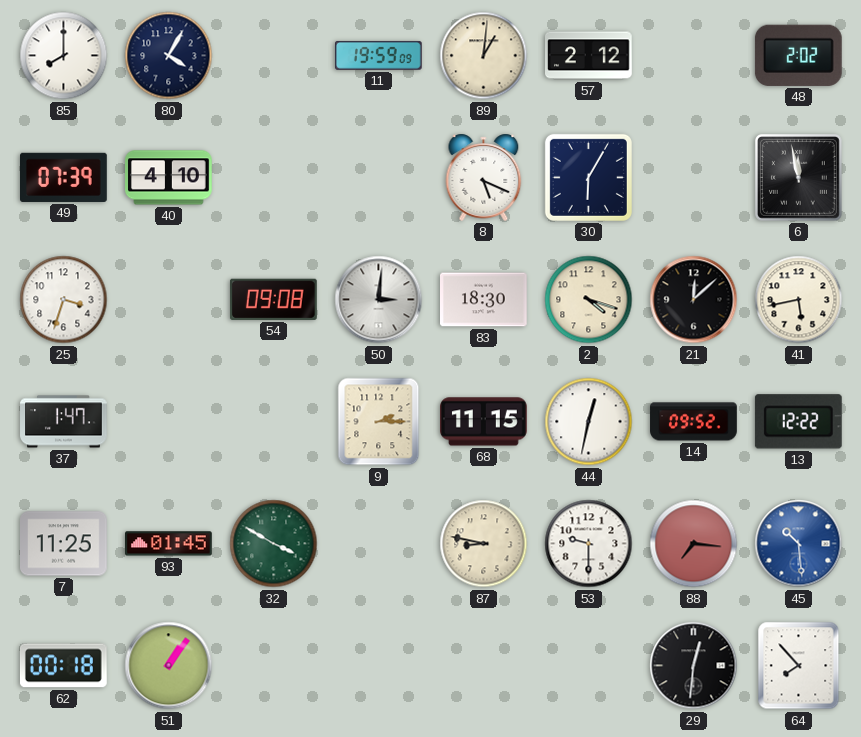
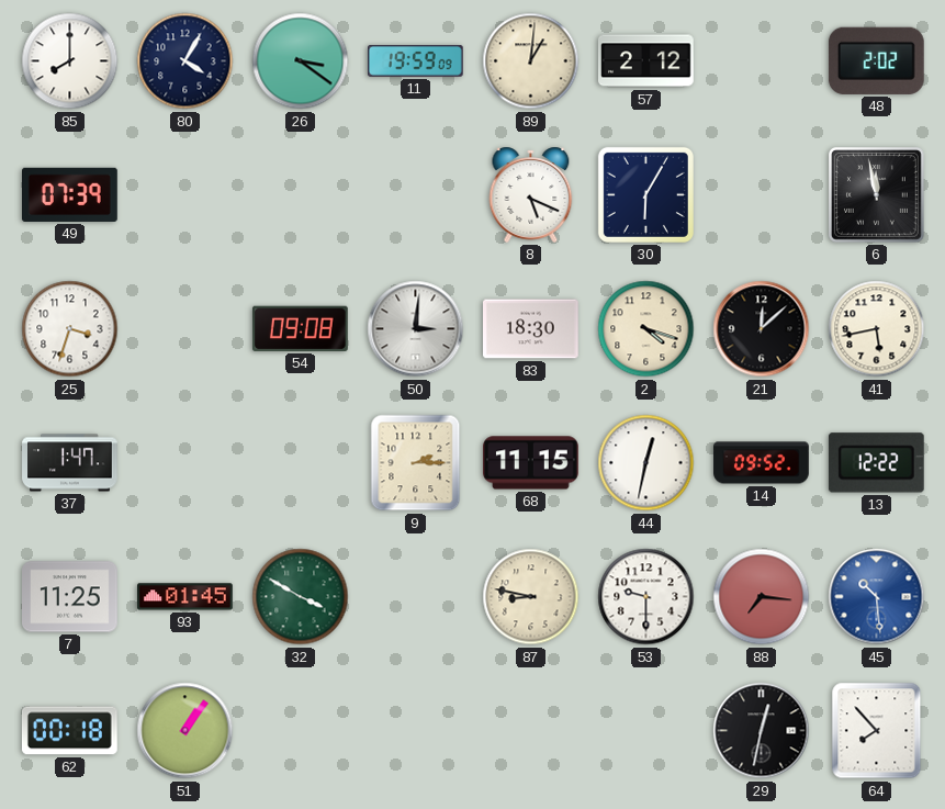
26: none -> 3:21
40: 4:10 -> none
29: 12:31 -> 12:32
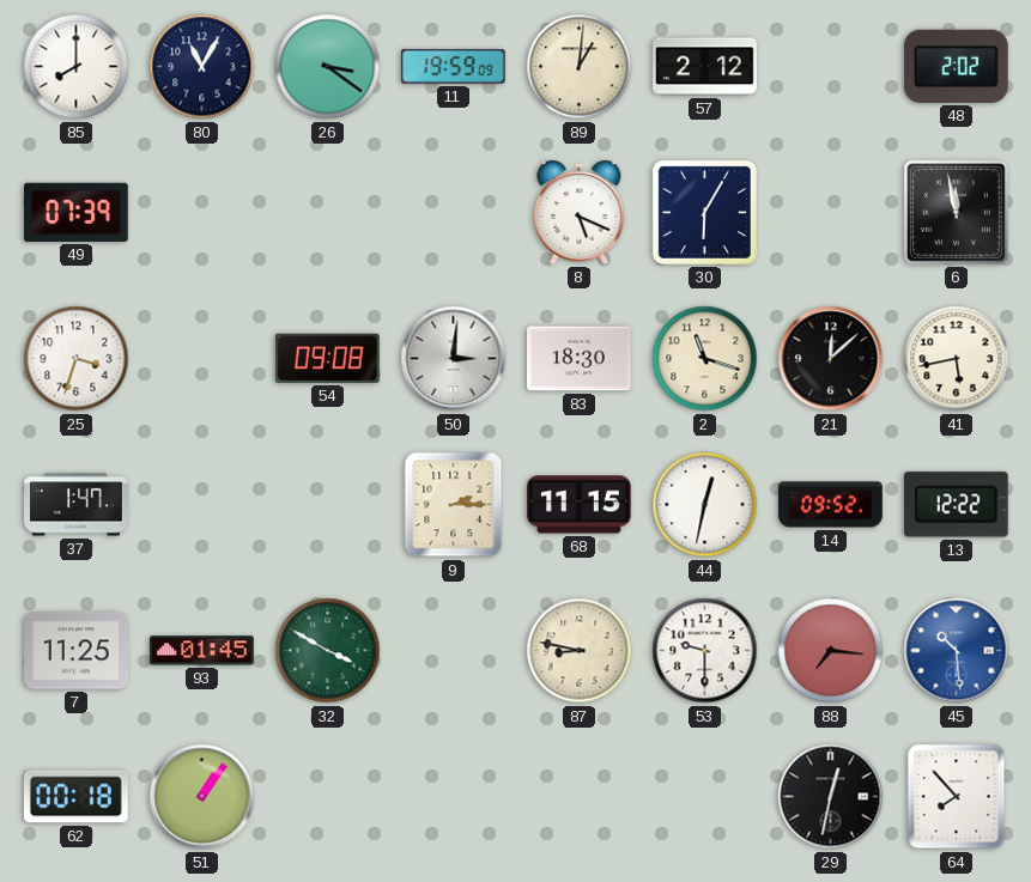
80: 4:05 -> 11:05
2: 4:18 -> 11:18
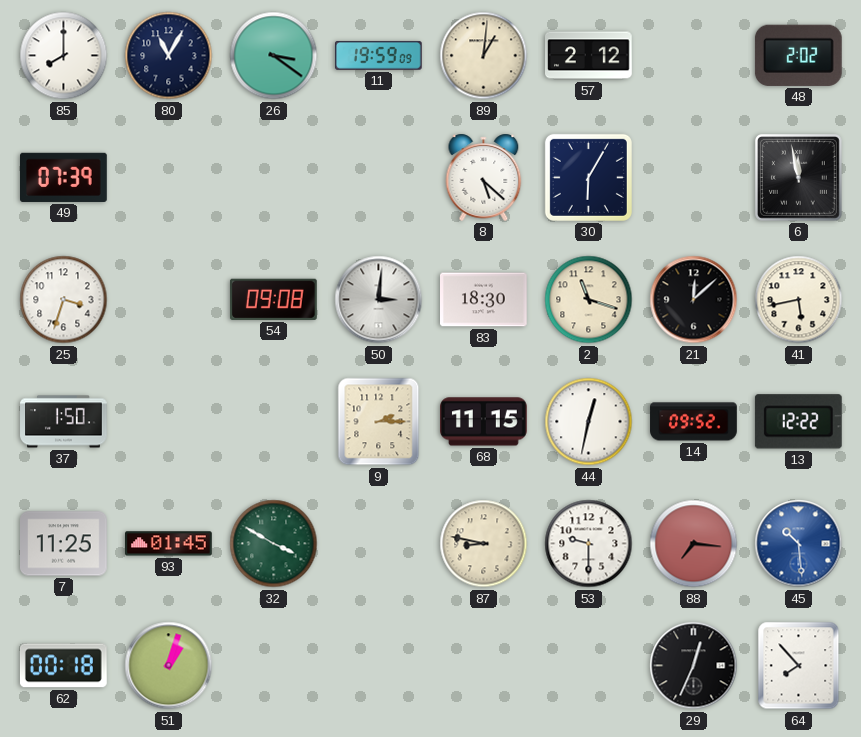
8: 5:19 -> 5:22
37: 1:47 -> 1:50
51: 1:06 -> 1:03
29: 12:32 -> 12:34
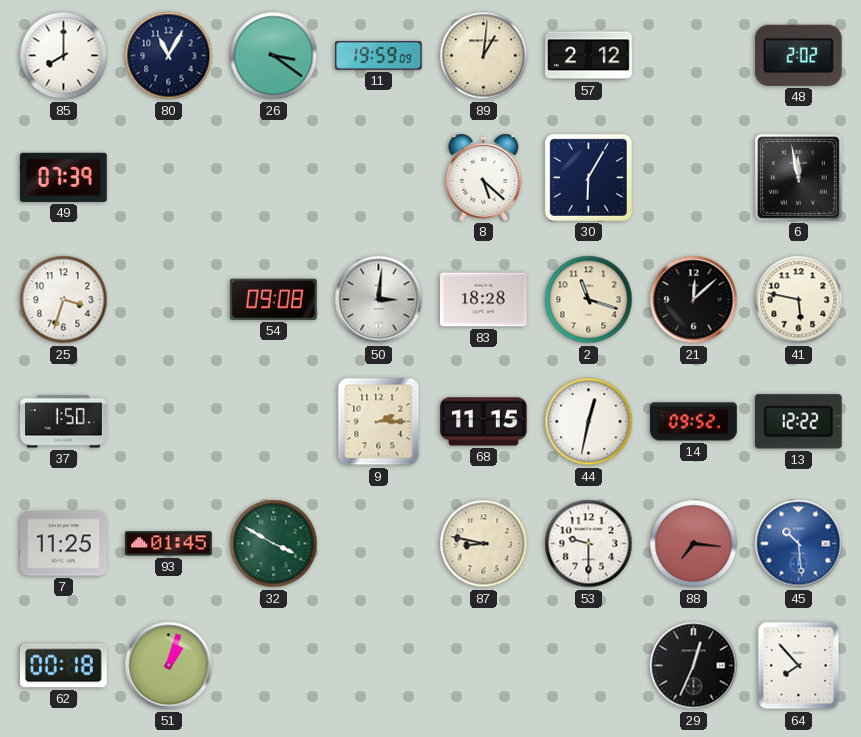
83: 18:30 -> 18:28
41: 5:43 -> 5:47
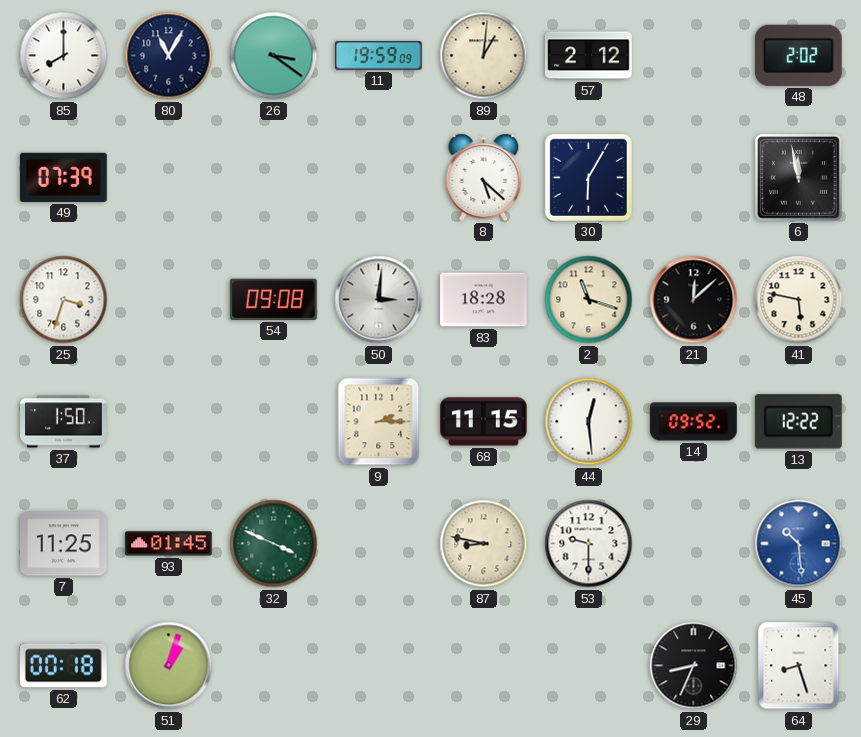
44: 12:32 -> 12:29
32: 3:50 -> 3:49
88: 7:16 -> none
29: 12:34 -> 8:34
64: 7:53 -> 8:27
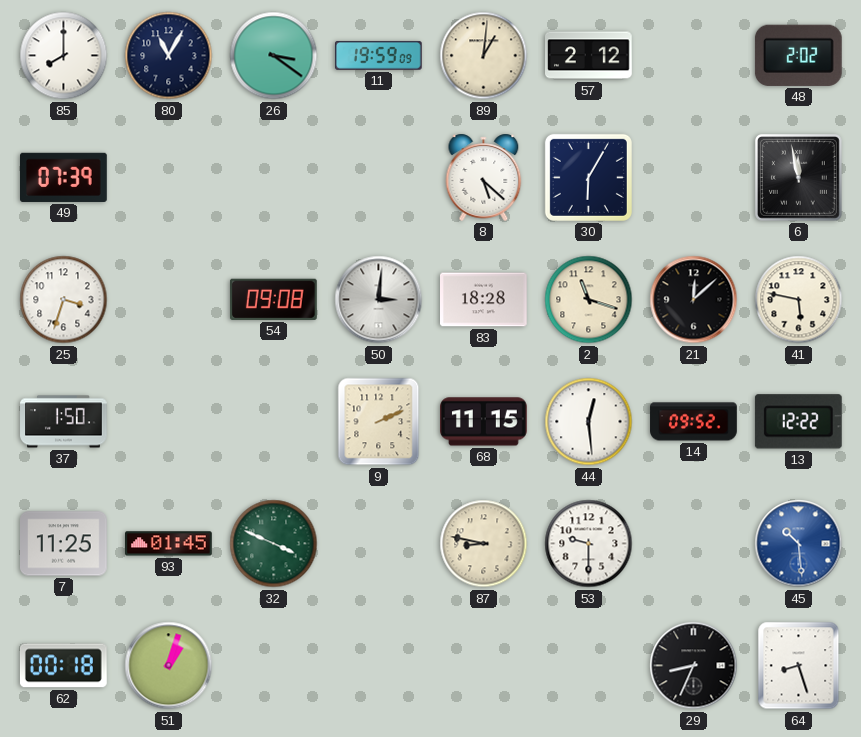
9: 2:15 -> 2:11
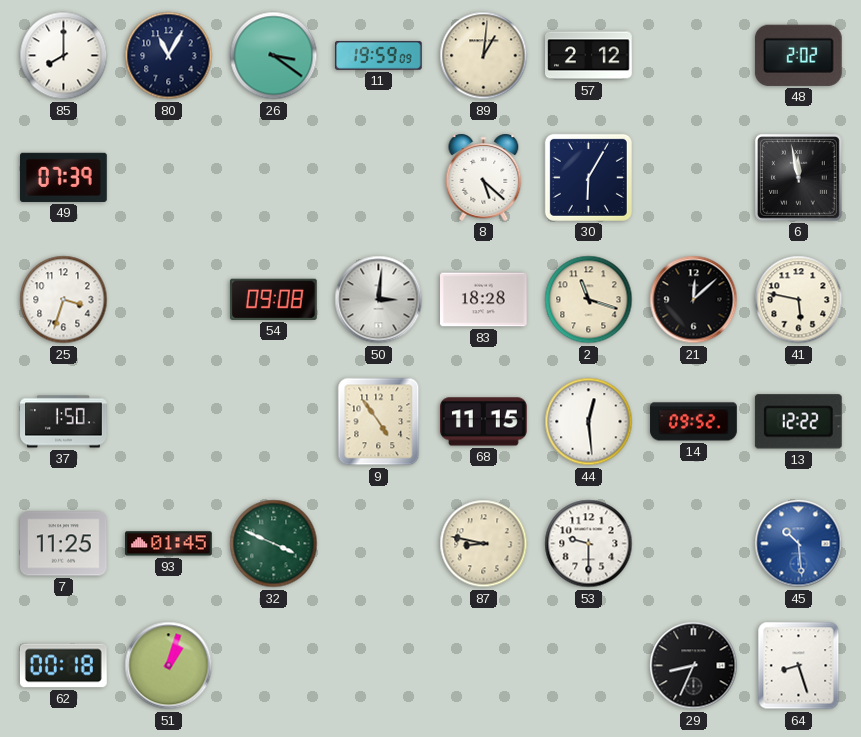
9: 2:11 -> 4:54
